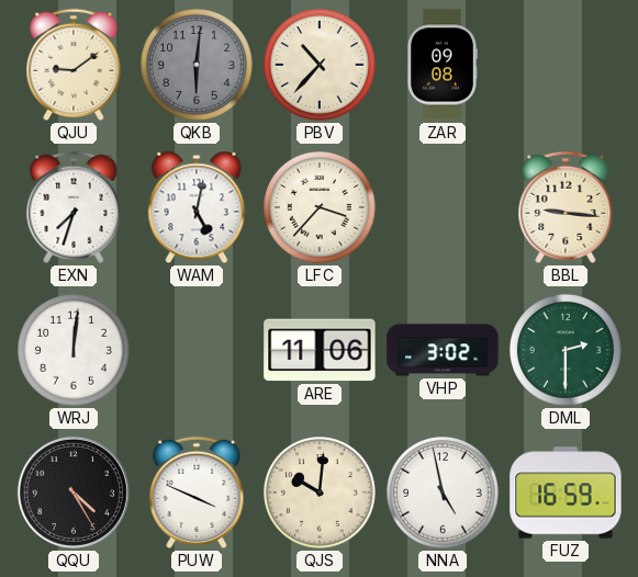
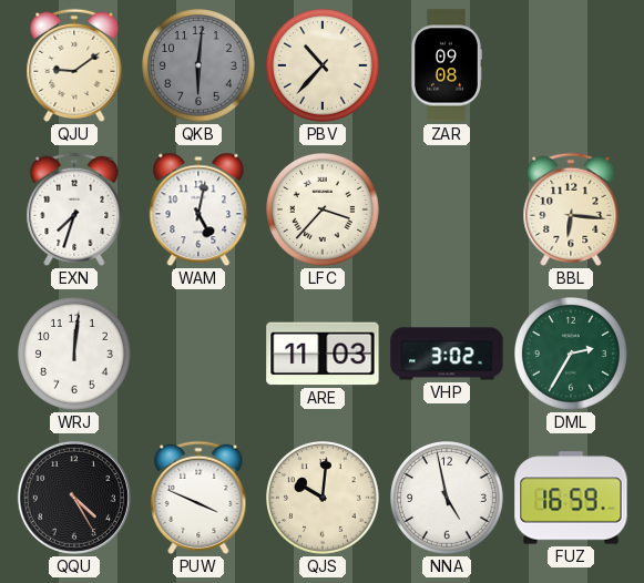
BBL: 9:16 -> 6:16
ARE: 11:06 -> 11:03
DML: 2:30 -> 2:35
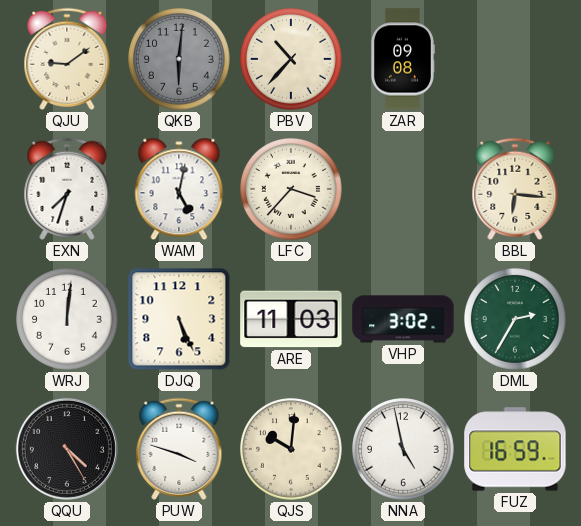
DJQ: none -> 5:26
PUW: 3:49 -> 3:48
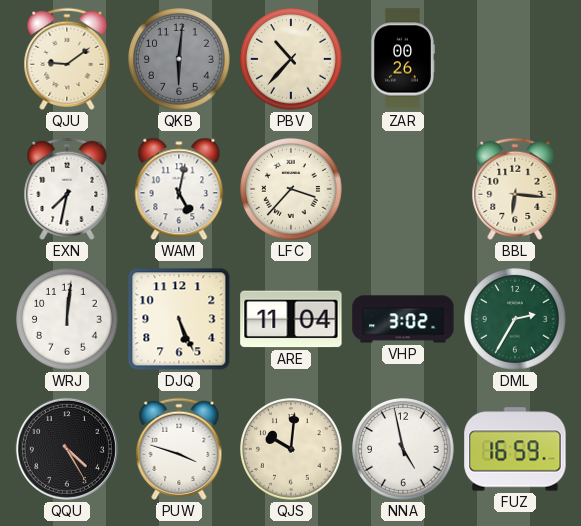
ZAR: 09:08 -> 00:26
EXN: 7:33 -> 7:32
ARE: 11:03 -> 11:04
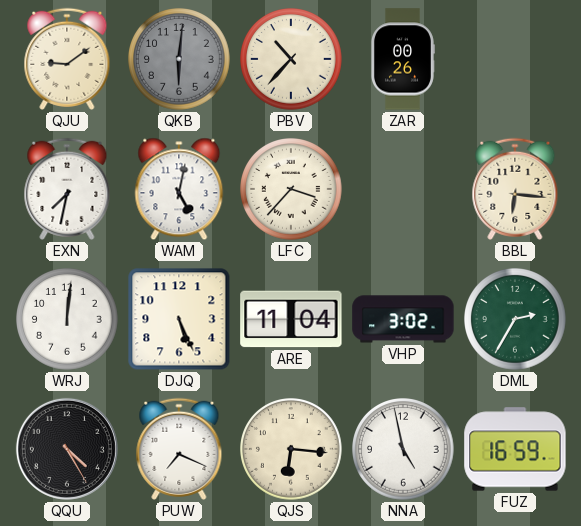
PUW: 3:48 -> 7:19
QJS: 10:01 -> 6:16
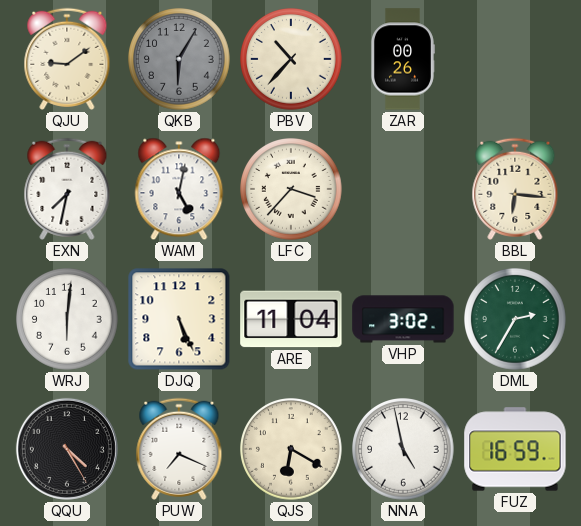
QKB: 6:01 -> 6:05
WRJ: 12:01 -> 6:01
QJS: 6:16 -> 6:20
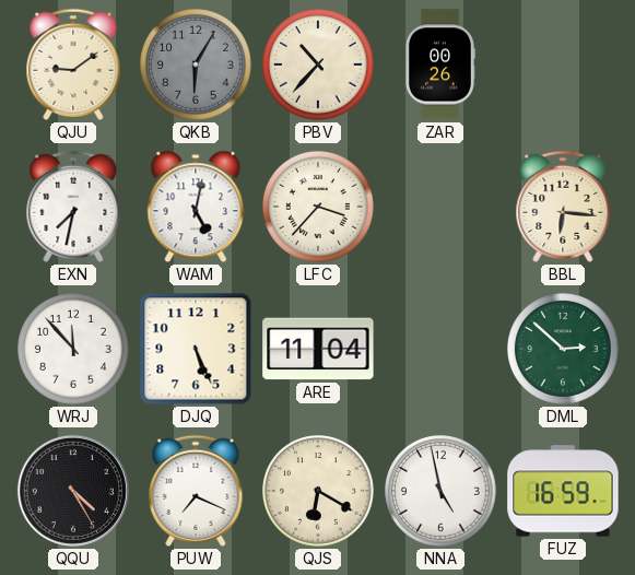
WRJ: 6:01 -> 11:53
VHP: 3:02 -> none
DML: 2:35 -> 2:52
